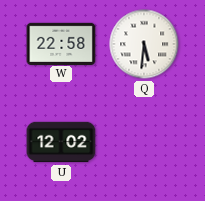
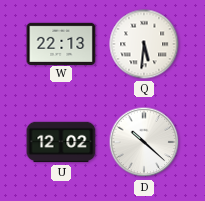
W: 22:58 -> 22:13
D: none -> 10:22
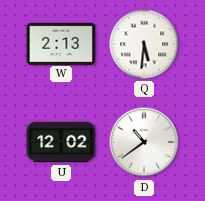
W: 22:13 -> 2:13
D: 10:22 -> 10:39
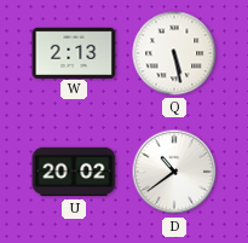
Q: 5:31 -> 5:28
U: 12:02 -> 20:02
